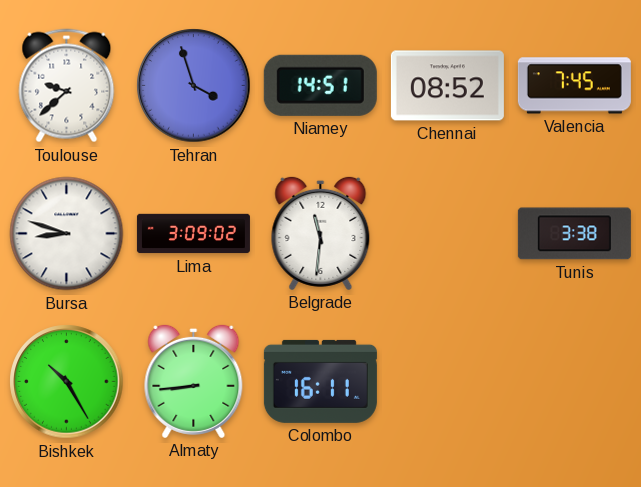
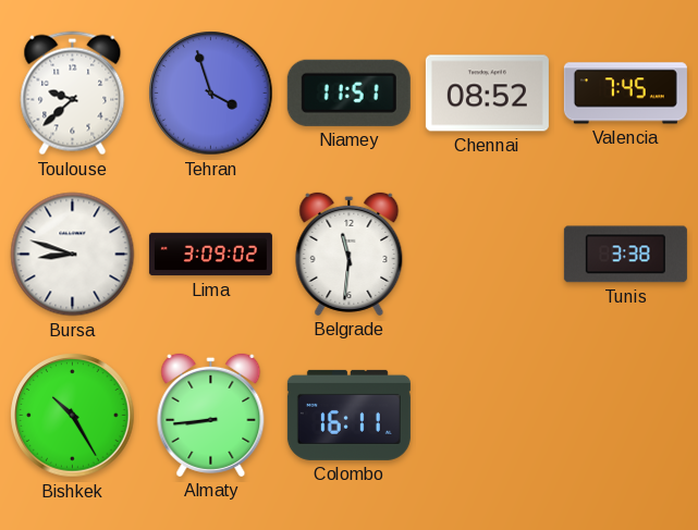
Niamey: 14:51 -> 11:51
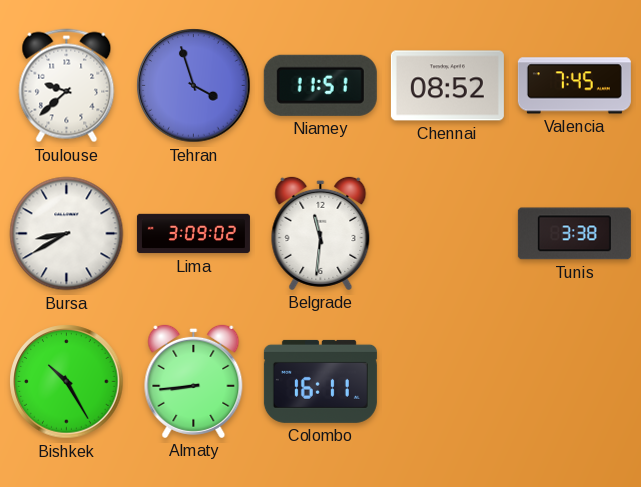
Bursa: 8:48 -> 8:40
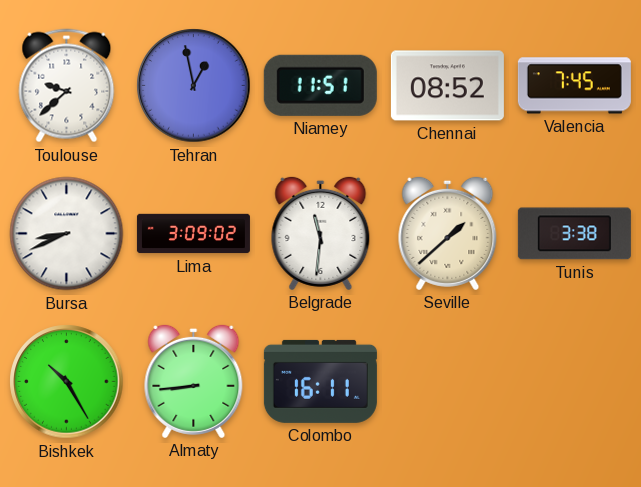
Tehran: 3:57 -> 12:58
Bursa: 8:40 -> 8:41
Seville: none -> 1:38
